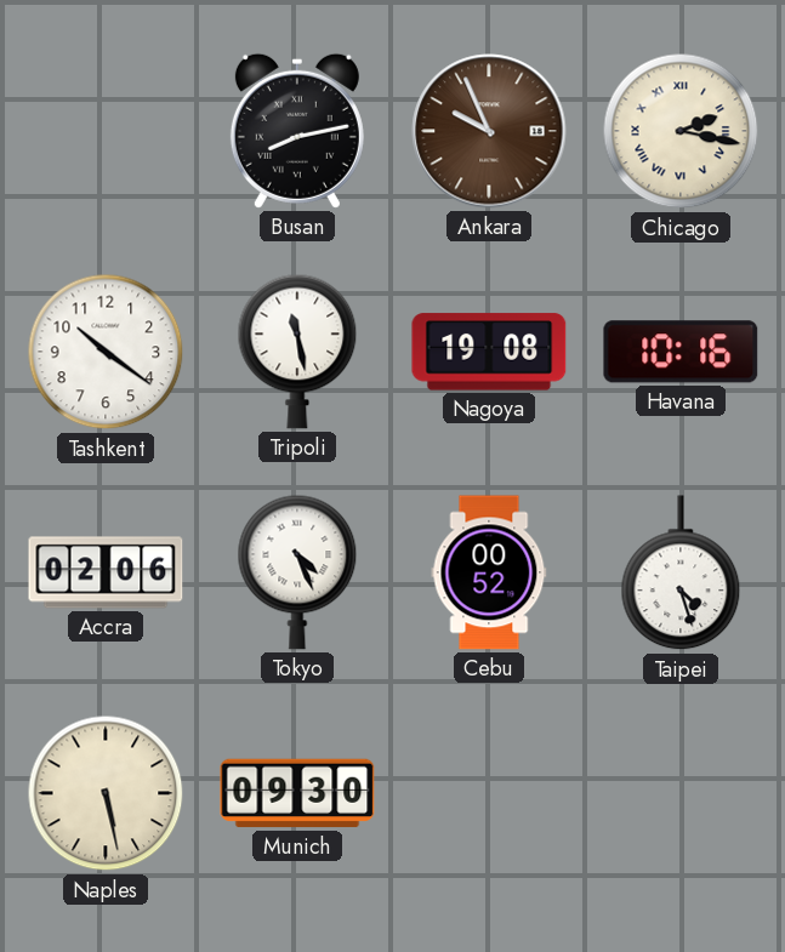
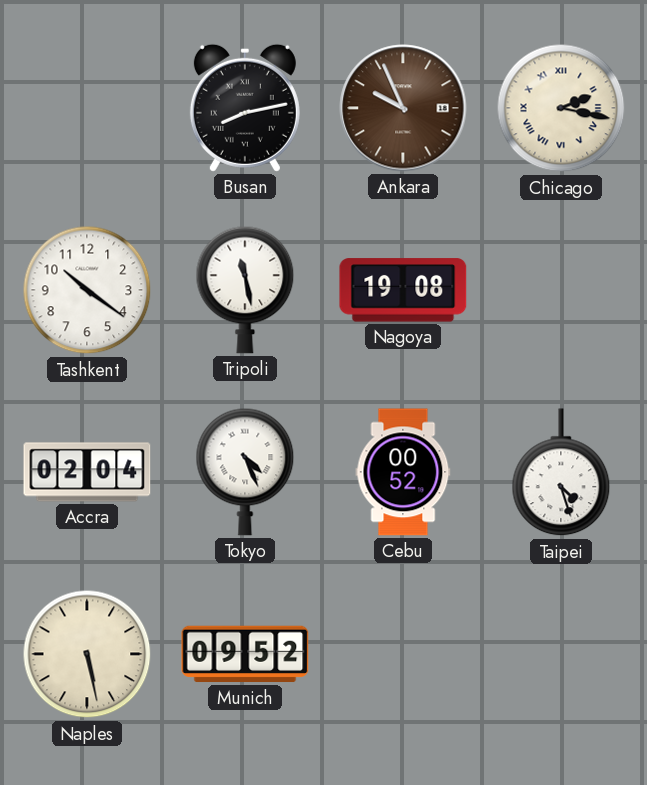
Havana: 10:16 -> none
Accra: 02:06 -> 02:04
Munich: 09:30 -> 09:52
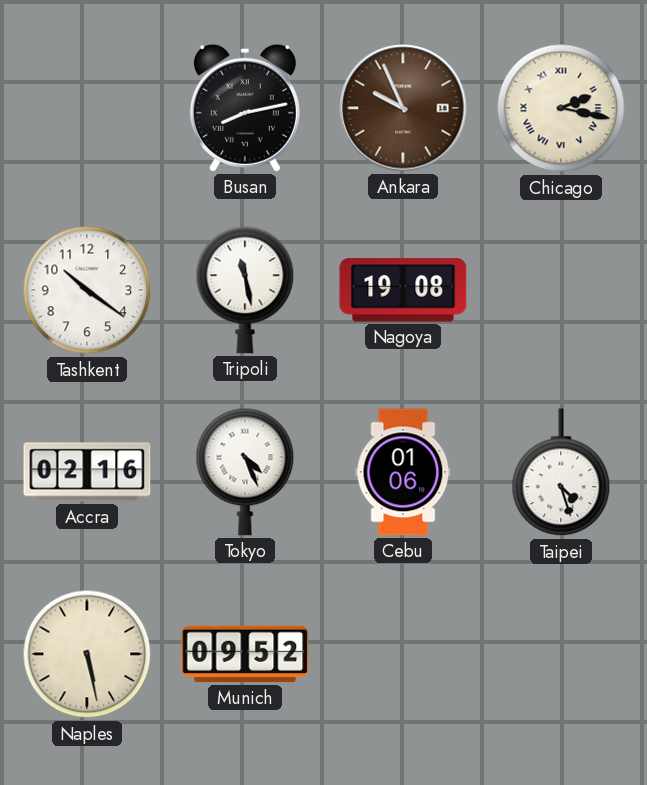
Accra: 02:04 -> 02:16
Cebu: 00:52 -> 01:06
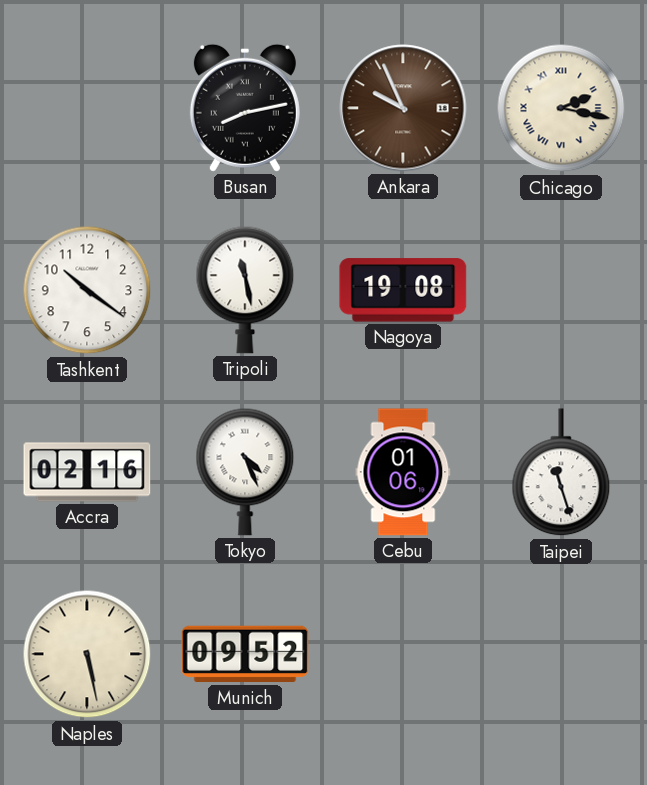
Taipei: 4:27 -> 11:27
